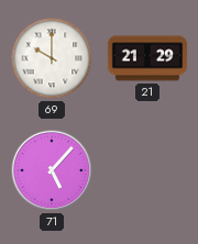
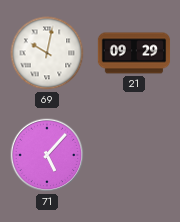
69: 10:00 -> 10:02
21: 21:29 -> 09:29
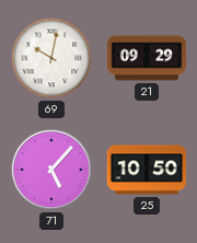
25: none -> 10:50
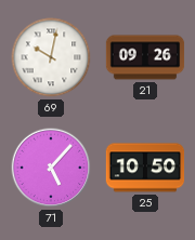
21: 09:29 -> 09:26
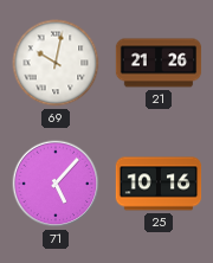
21: 09:26 -> 21:26
25: 10:50 -> 10:16
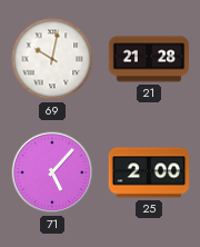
21: 21:26 -> 21:28
25: 10:16 -> 2:00
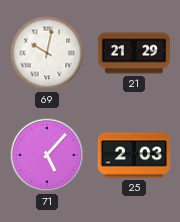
21: 21:28 -> 21:29
25: 2:00 -> 2:03
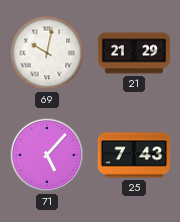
25: 2:03 -> 7:43
